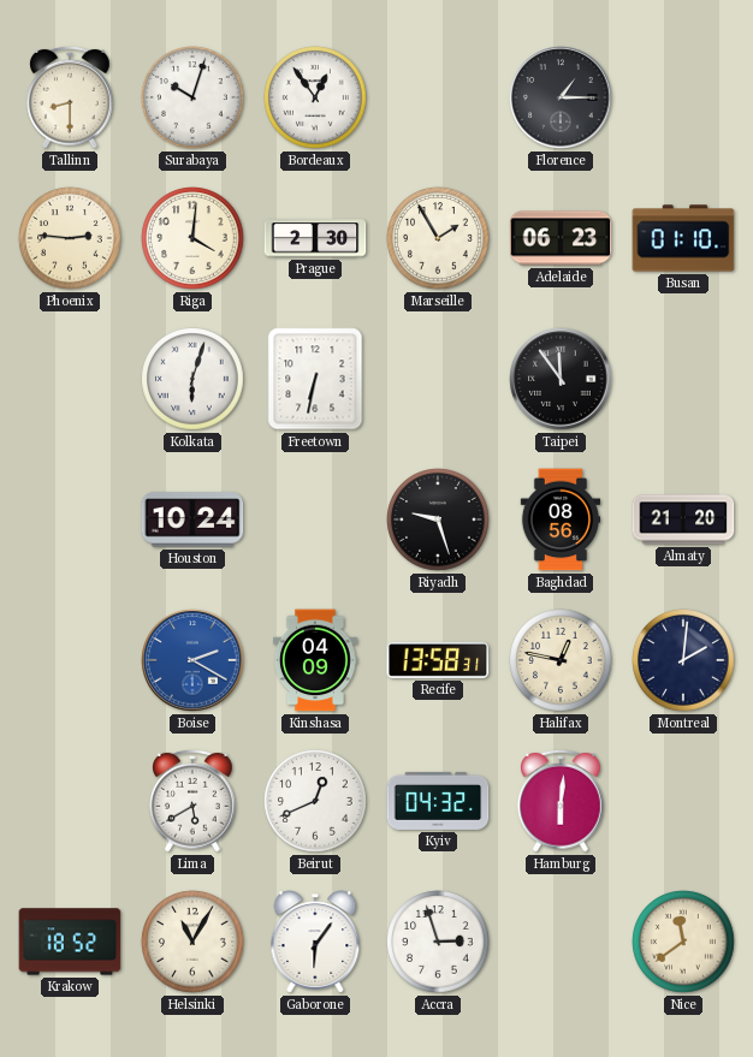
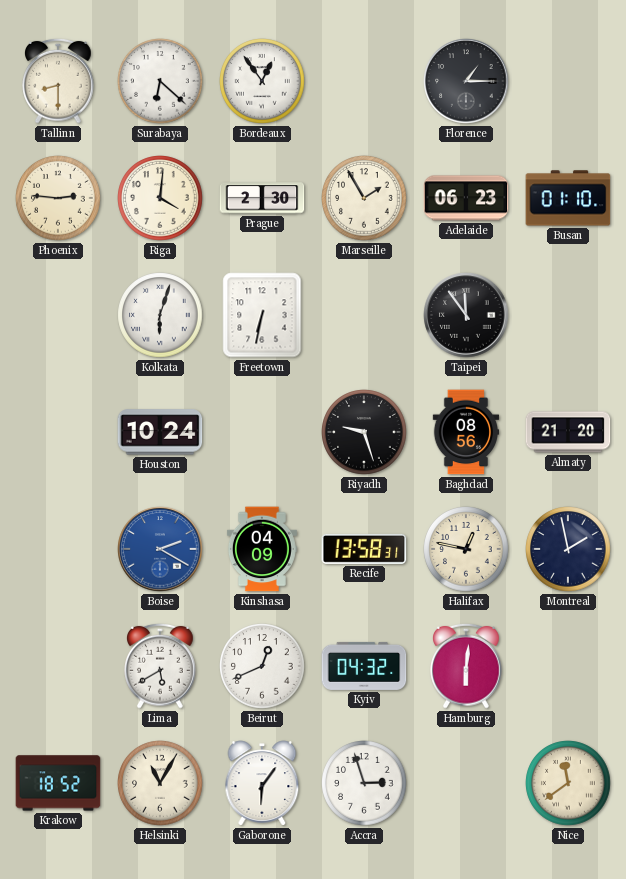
Surabaya: 10:03 -> 6:22
Montreal: 2:01 -> 1:58
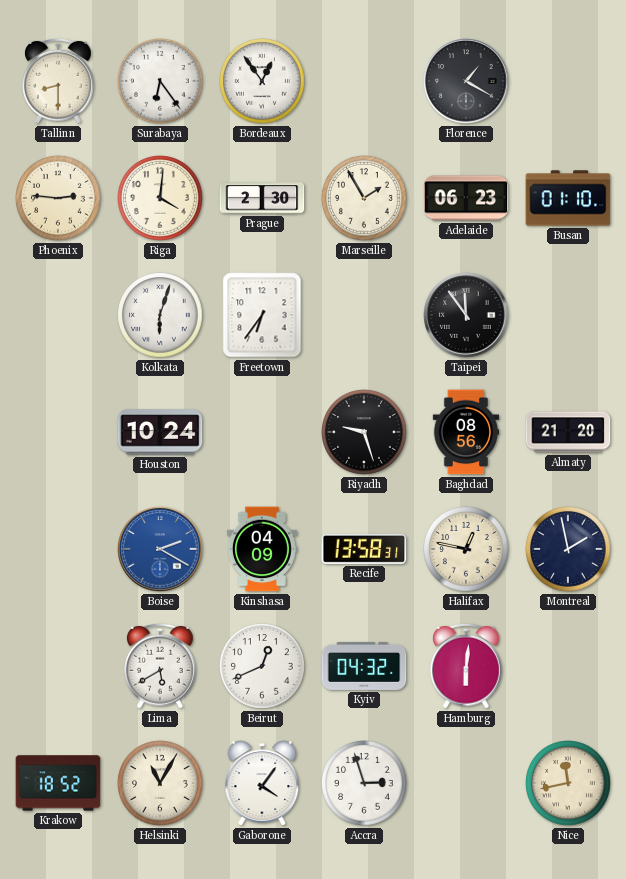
Surabaya: 6:22 -> 6:24
Florence: 1:15 -> 1:20
Freetown: 6:32 -> 6:36
Gaborone: 6:06 -> 4:06
Nice: 11:39 -> 11:43
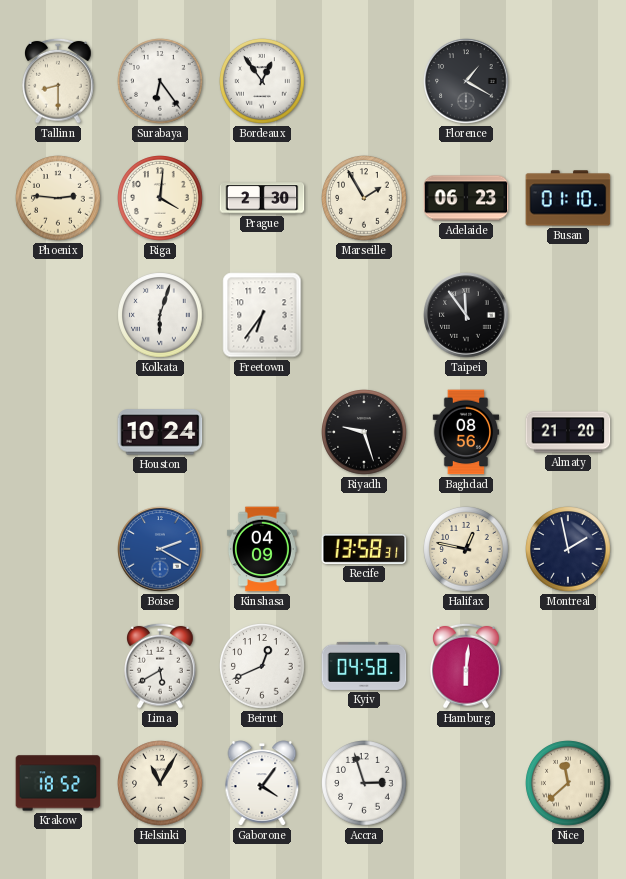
Kyiv: 04:32 -> 04:58
Nice: 11:43 -> 11:38
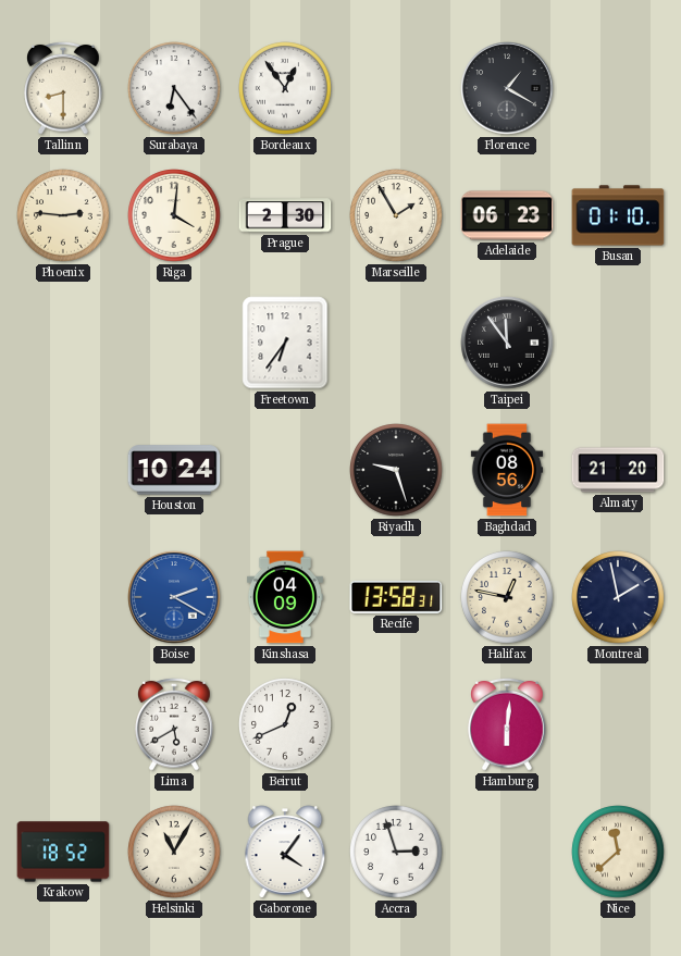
Kolkata: 6:03 -> none
Kyiv: 04:58 -> none
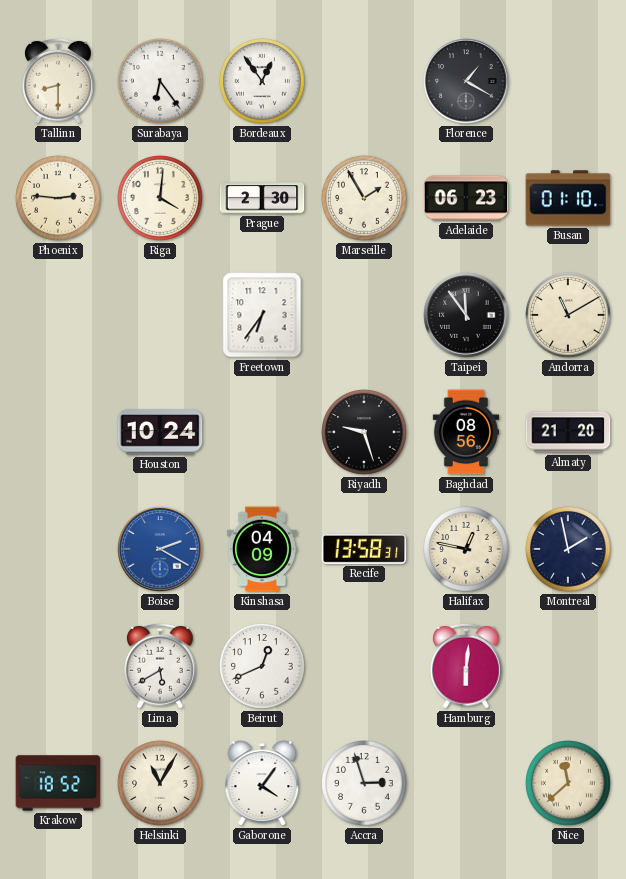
Andorra: none -> 11:10
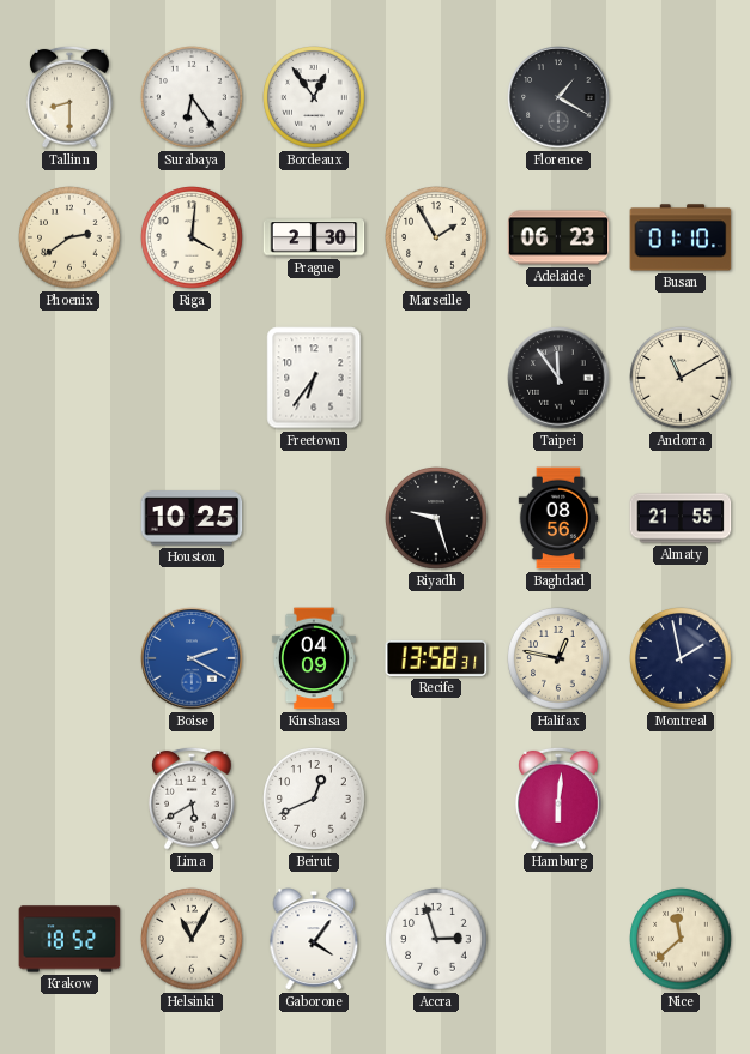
Phoenix: 2:46 -> 2:39
Houston: 10:24 -> 10:25
Almaty: 21:20 -> 21:55
